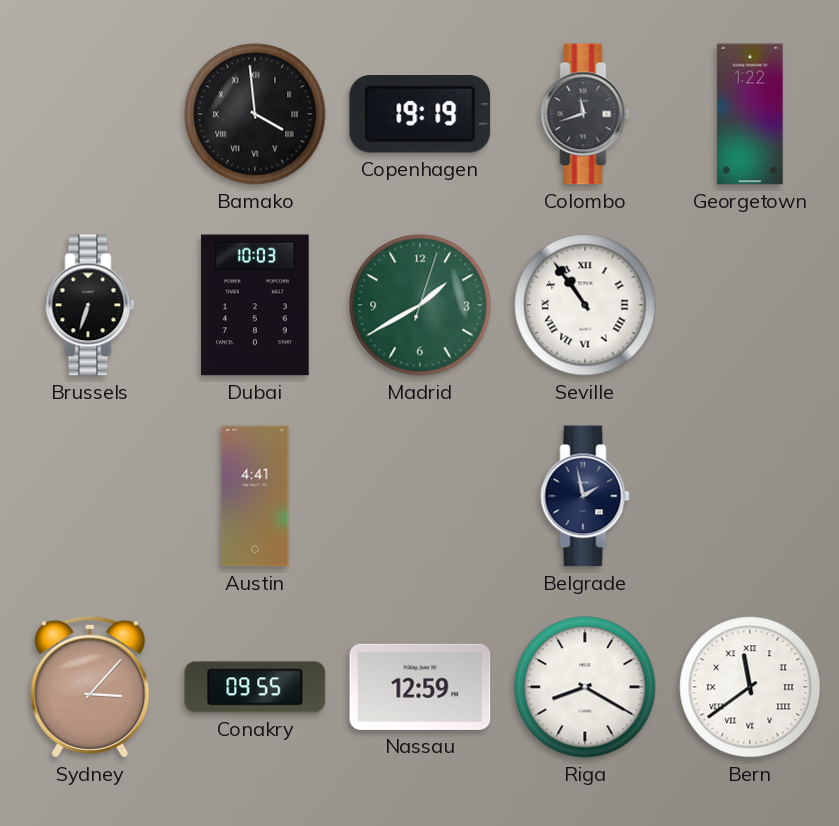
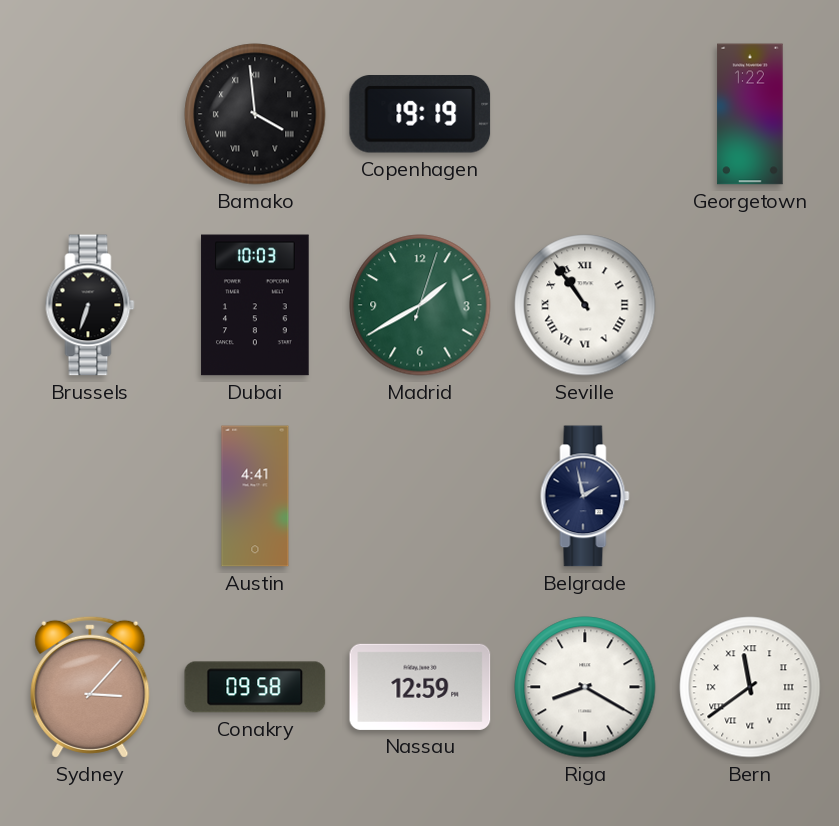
Colombo: 11:42 -> none
Conakry: 09:55 -> 09:58
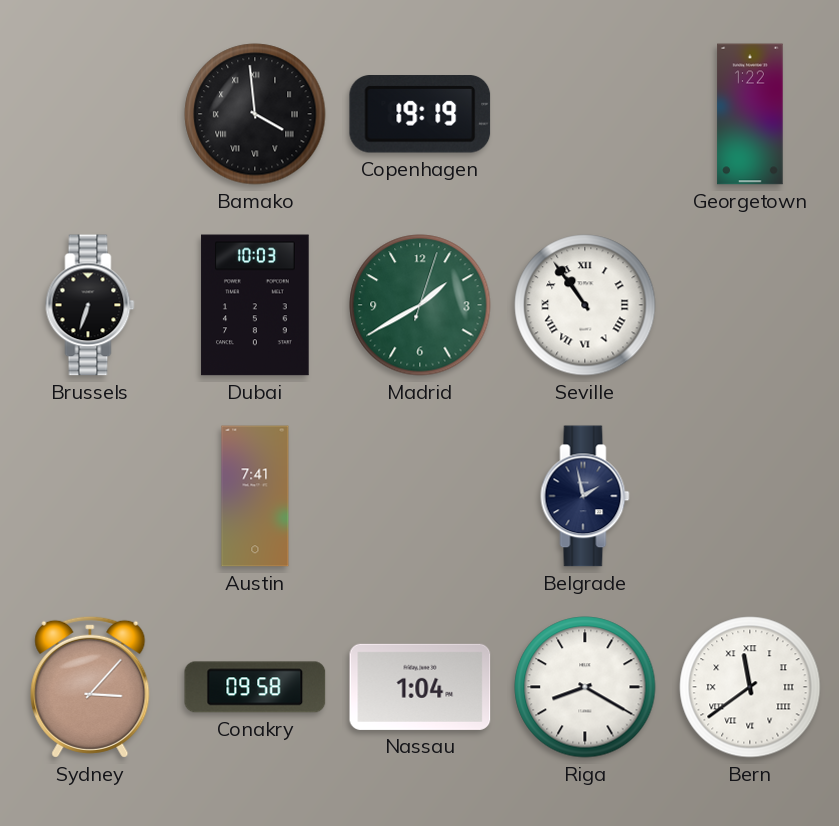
Austin: 4:41 -> 7:41
Nassau: 12:59 -> 1:04
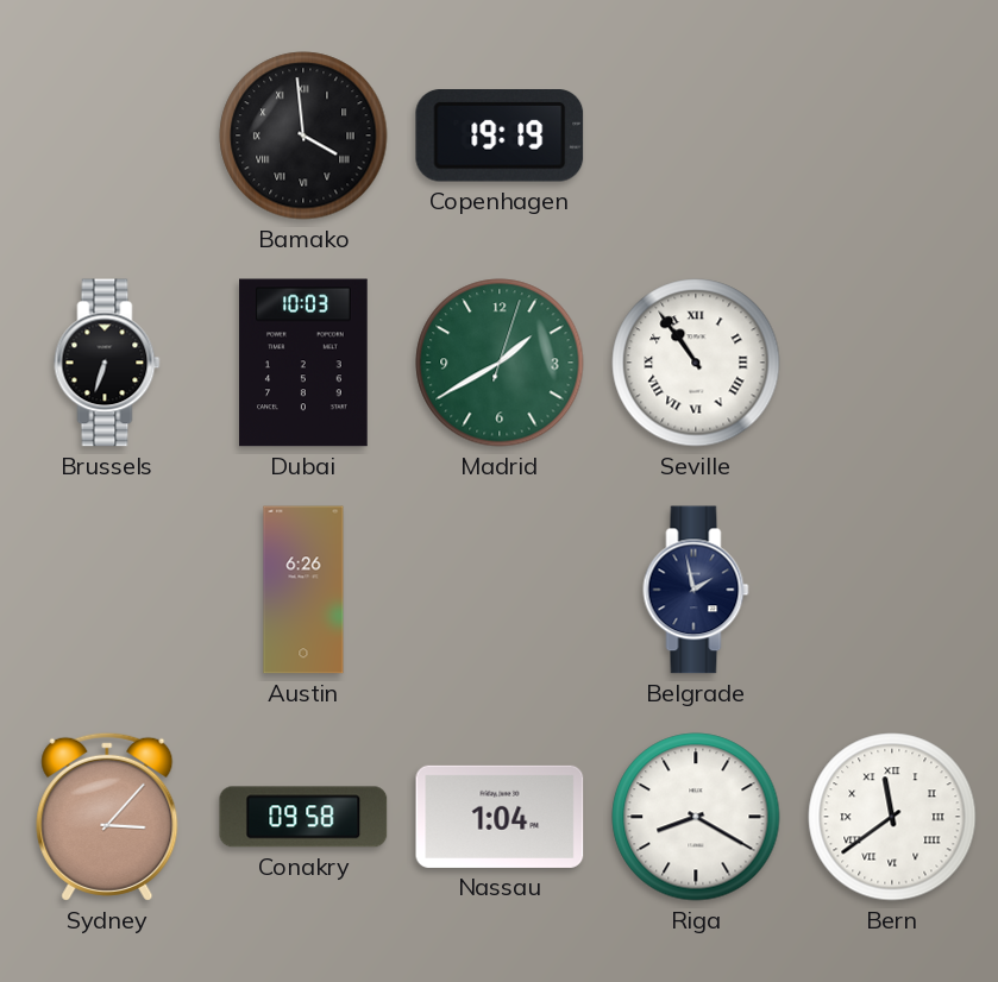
Georgetown: 1:22 -> none
Austin: 7:41 -> 6:26
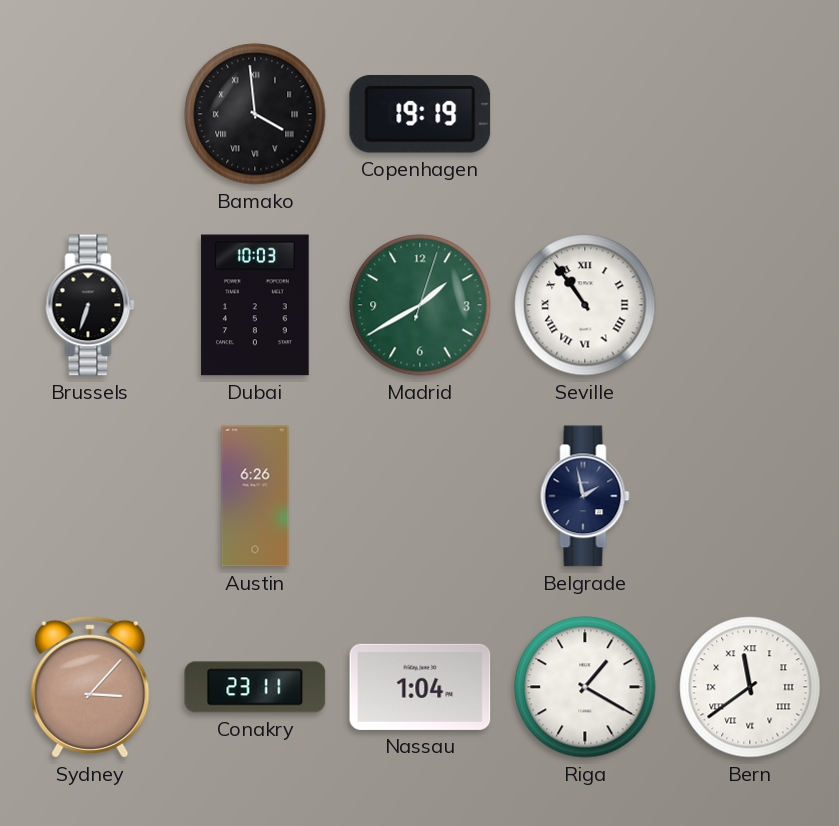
Conakry: 09:58 -> 23:11
Riga: 8:20 -> 1:20
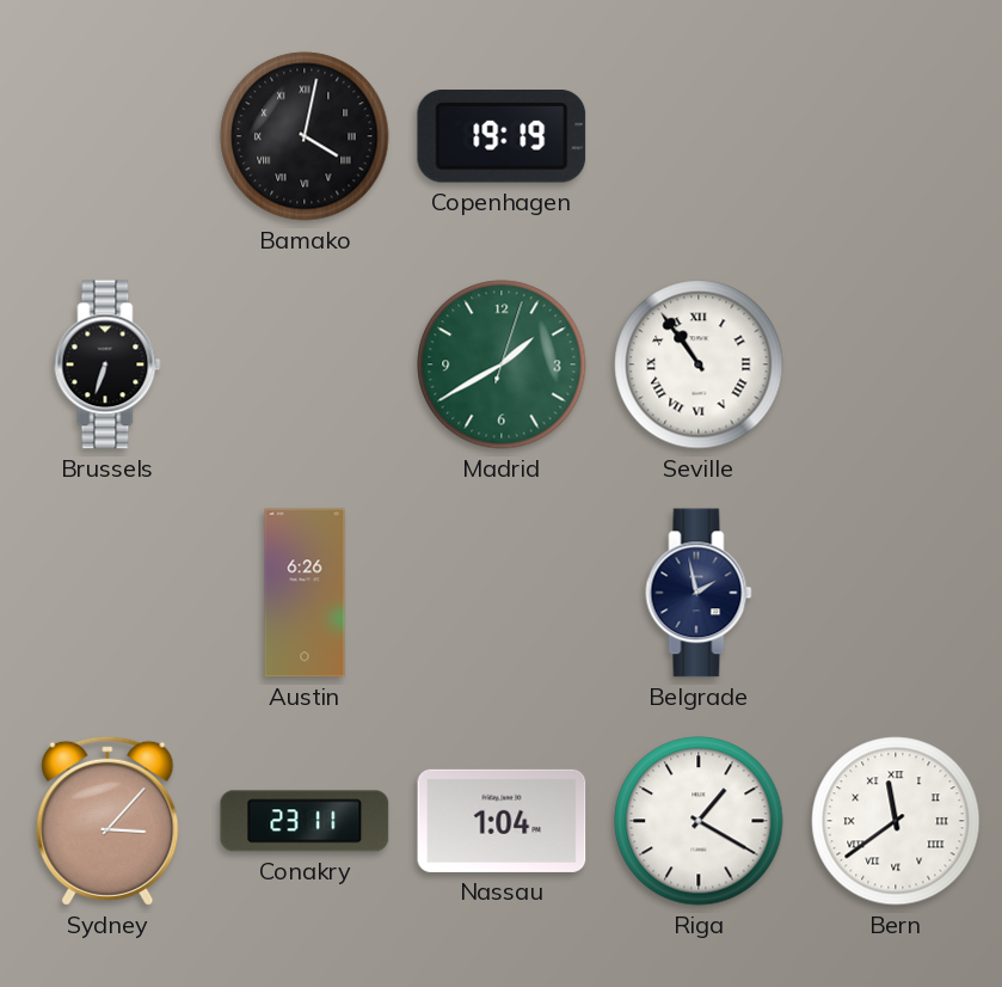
Bamako: 3:59 -> 4:02
Dubai: 10:03 -> none
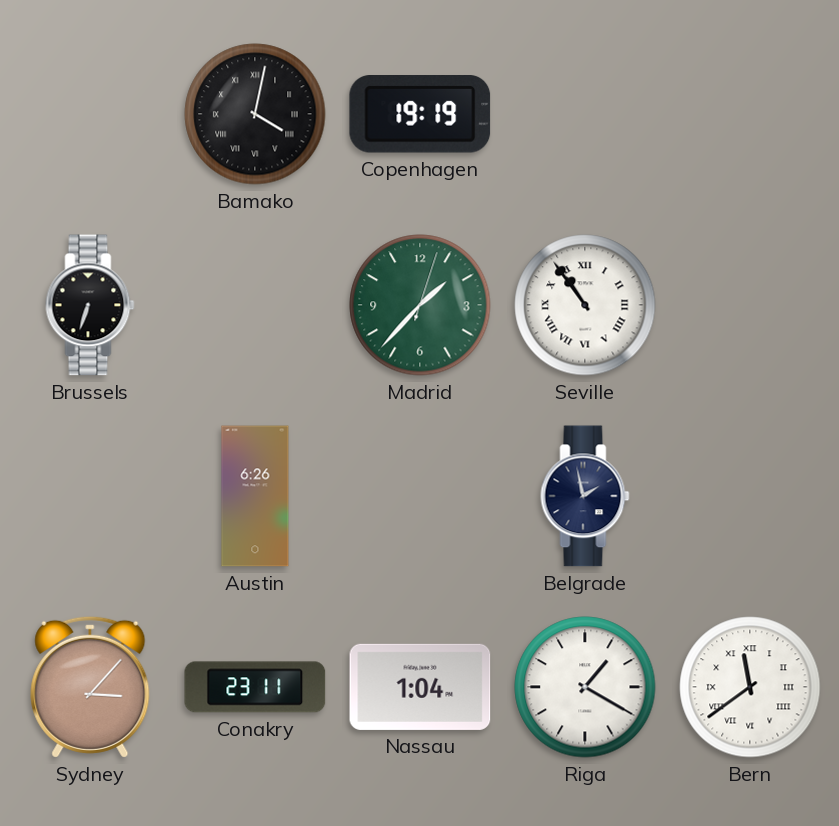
Madrid: 1:40 -> 1:37
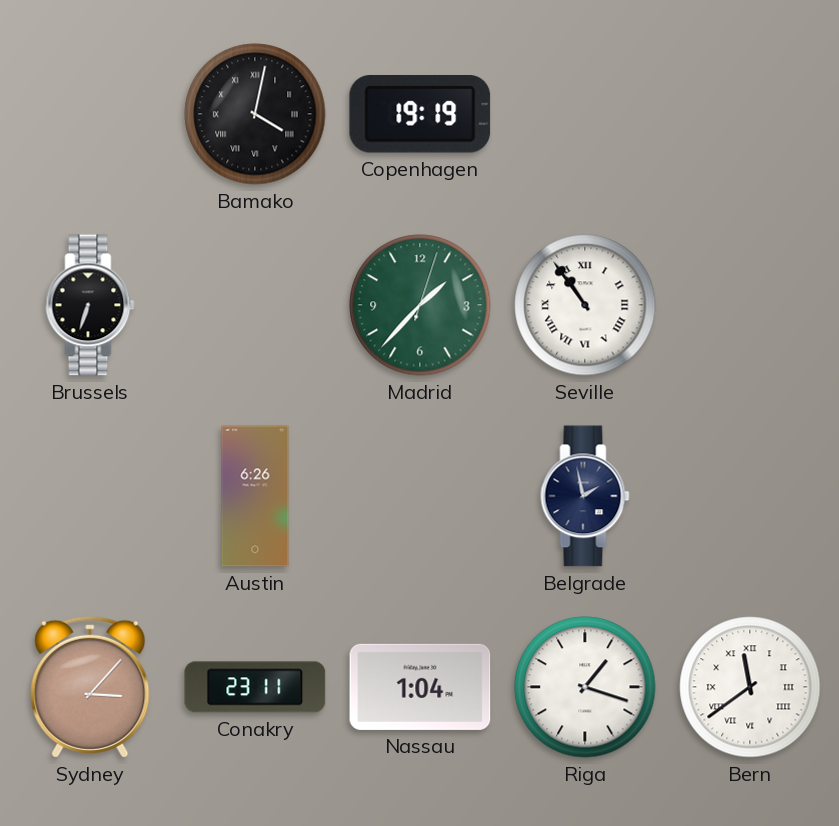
Riga: 1:20 -> 1:18
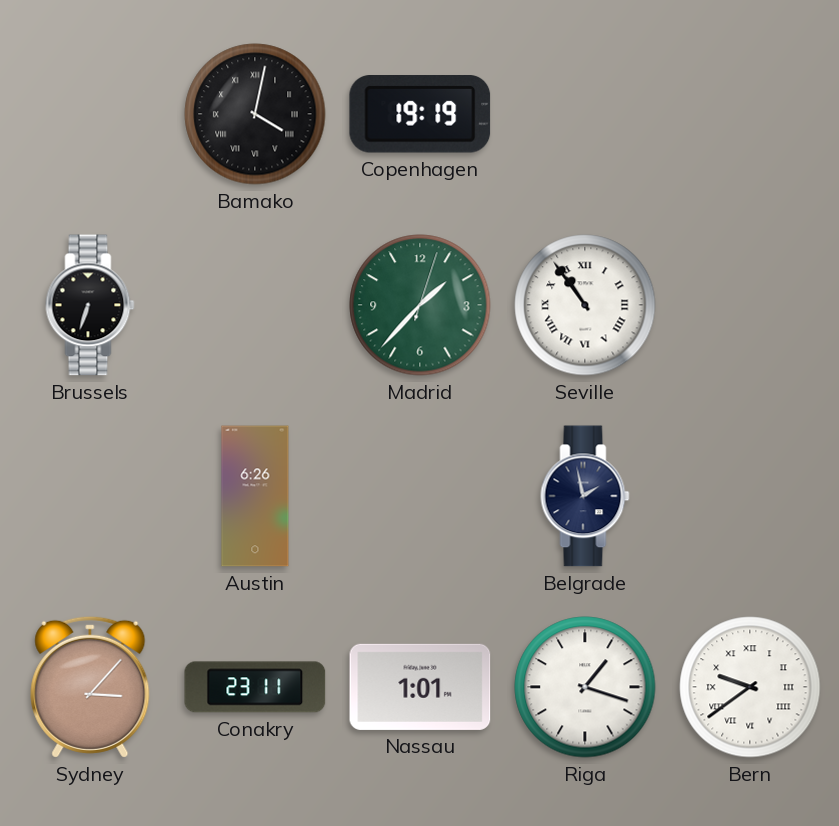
Nassau: 1:04 -> 1:01
Bern: 11:39 -> 9:39
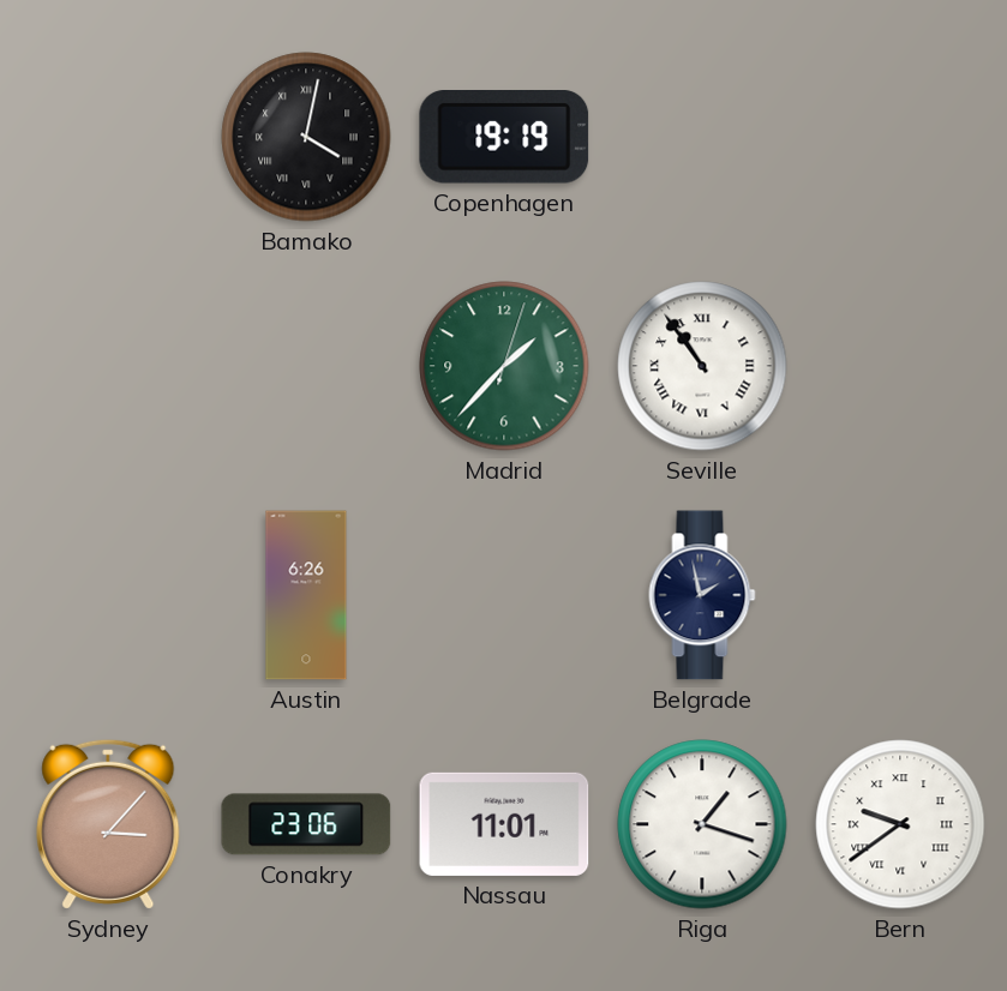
Brussels: 6:33 -> none
Conakry: 23:11 -> 23:06
Nassau: 1:01 -> 11:01
